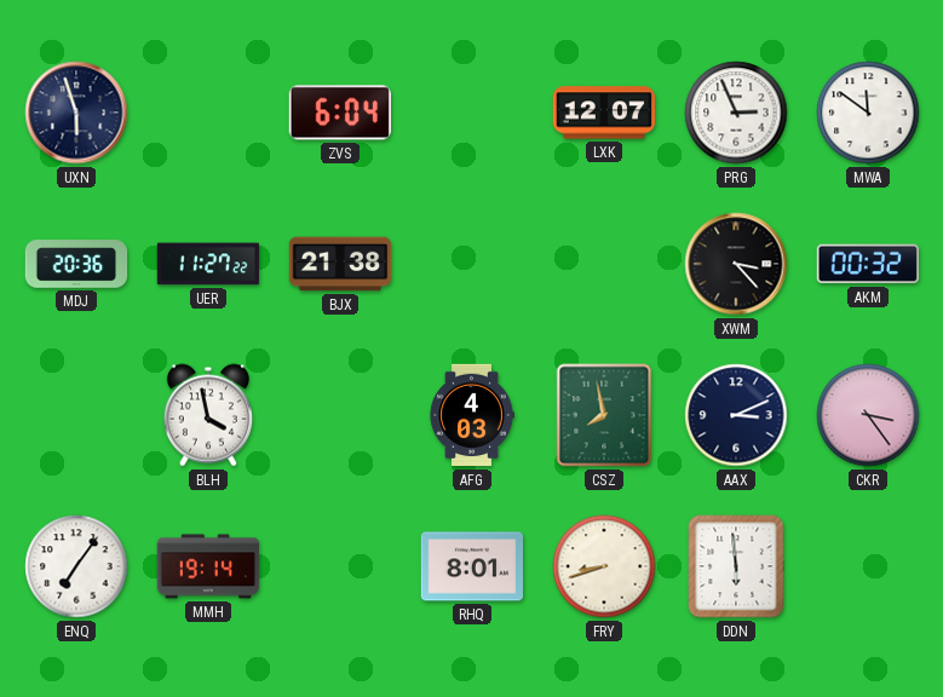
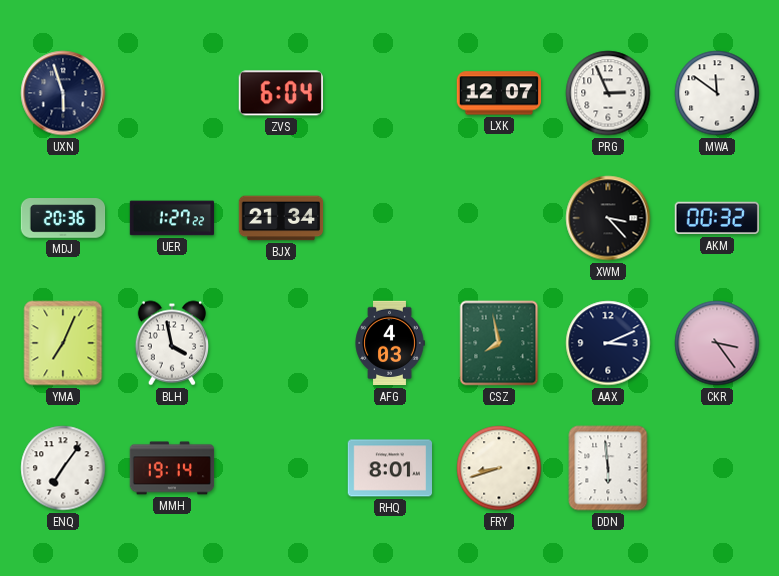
UER: 11:27 -> 1:27
BJX: 21:38 -> 21:34
YMA: none -> 7:04
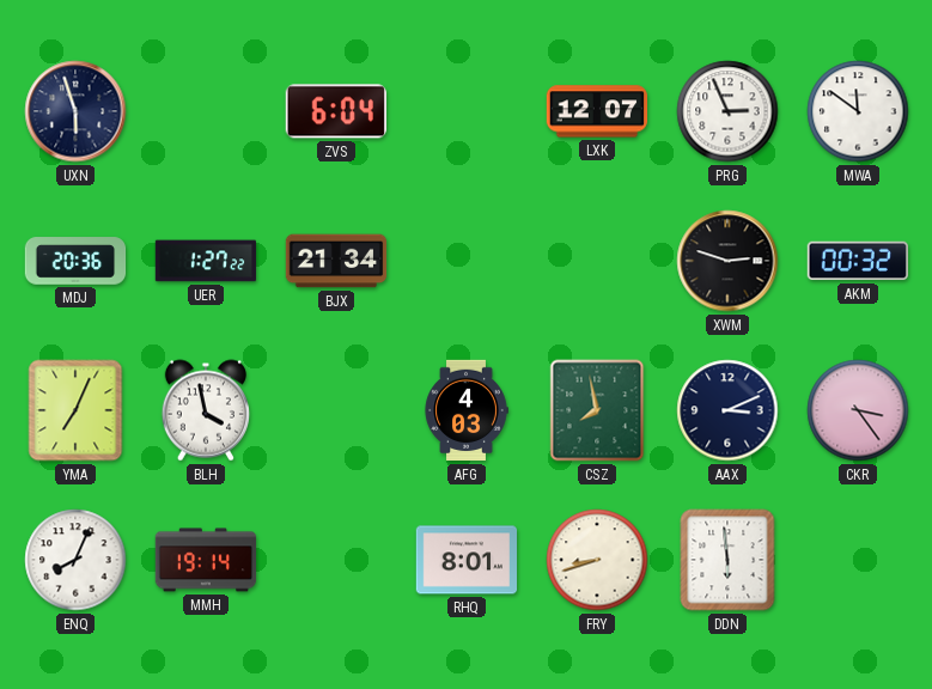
XWM: 3:23 -> 2:48
ENQ: 7:06 -> 8:04
